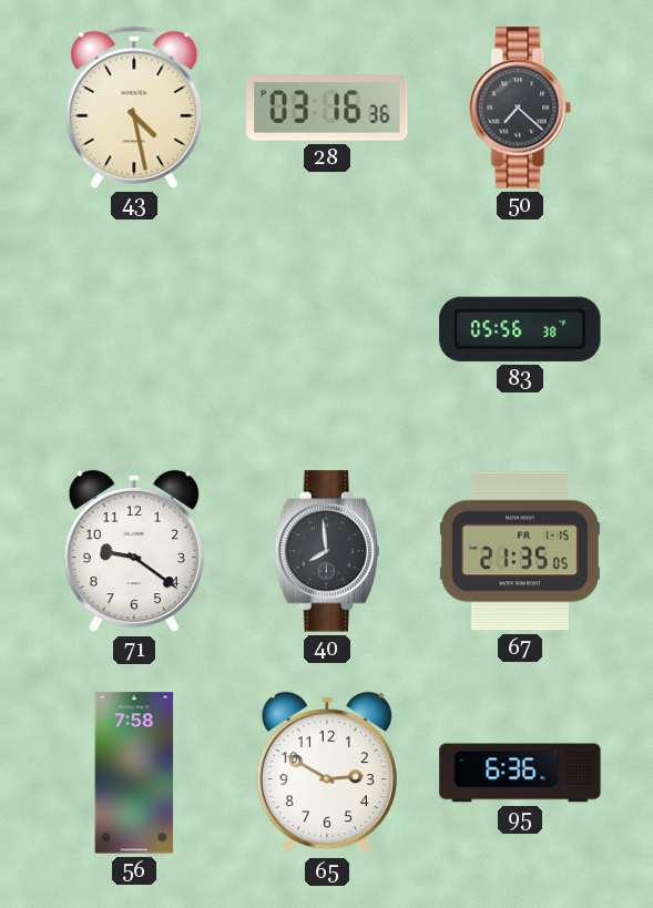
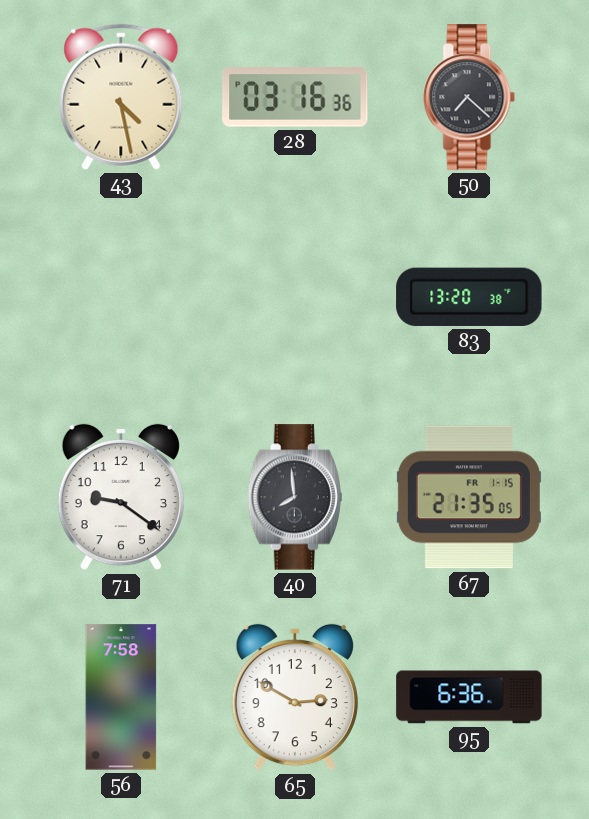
83: 05:56 -> 13:20
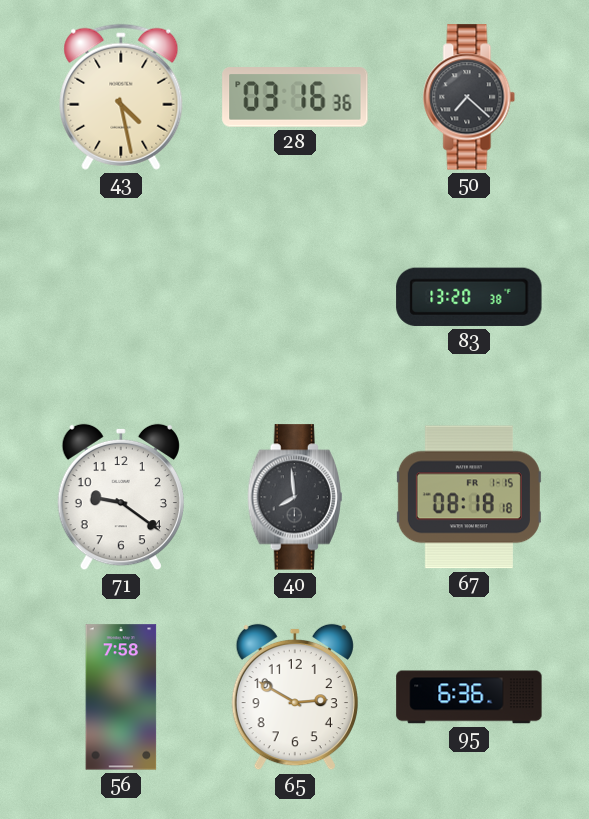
67: 21:35 -> 08:18
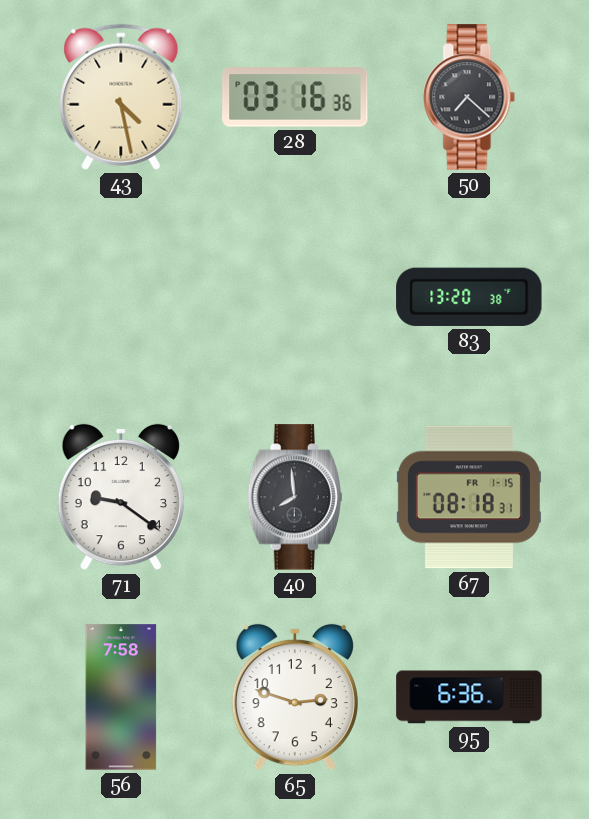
67: 08:18:18 -> 08:18:31
65: 2:50 -> 2:48
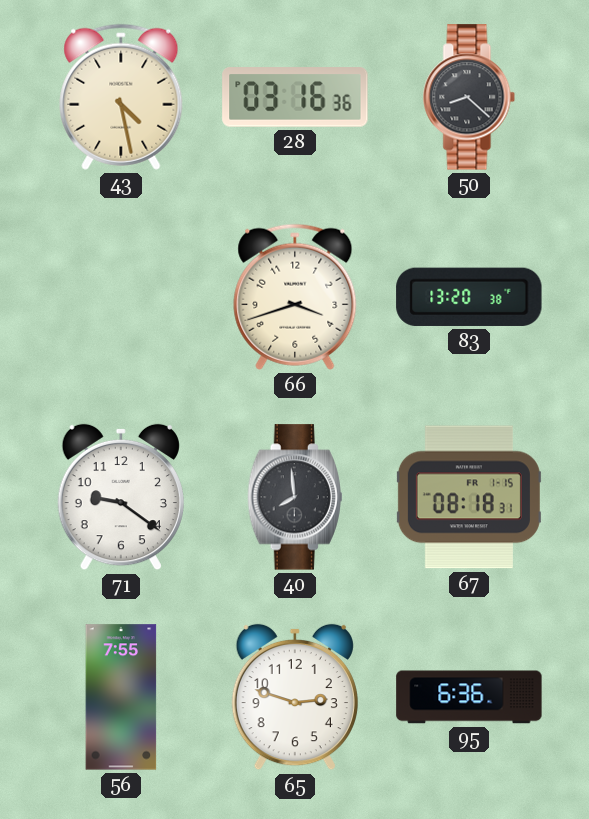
50: 7:22 -> 8:22
66: none -> 3:42
56: 7:58 -> 7:55
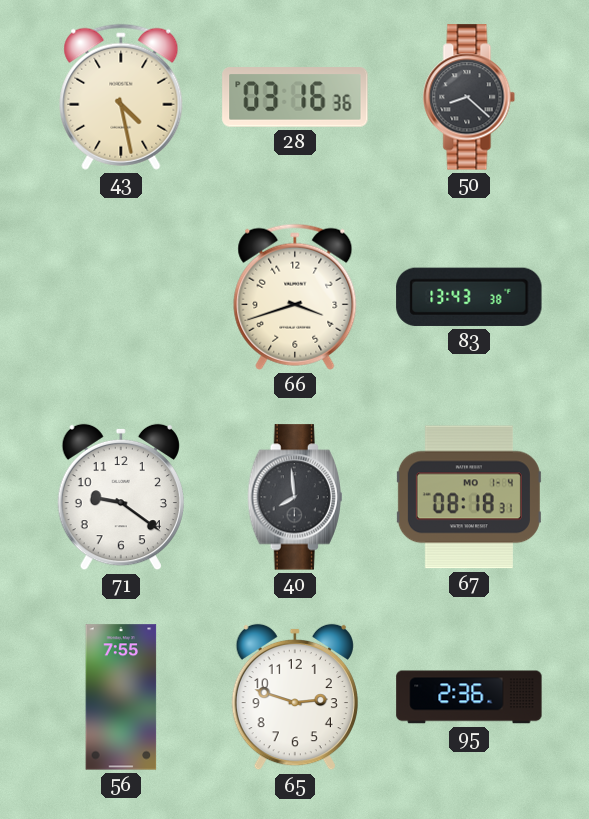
83: 13:20 -> 13:43
67 date: FR 1-15 -> MO 1-4
95: 6:36 -> 2:36
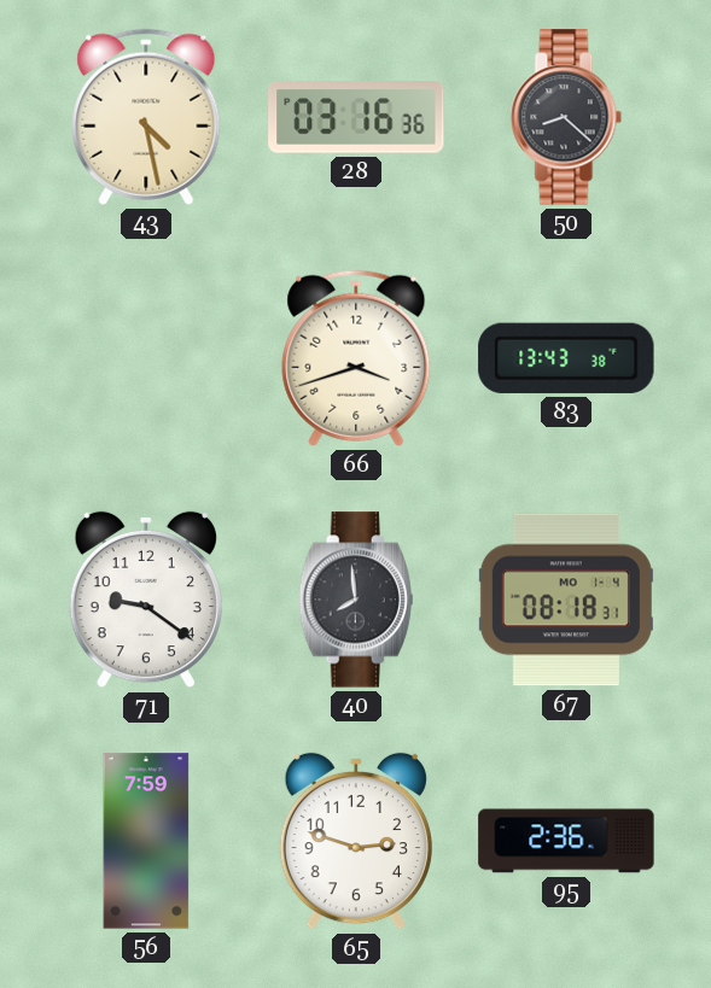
56: 7:55 -> 7:59
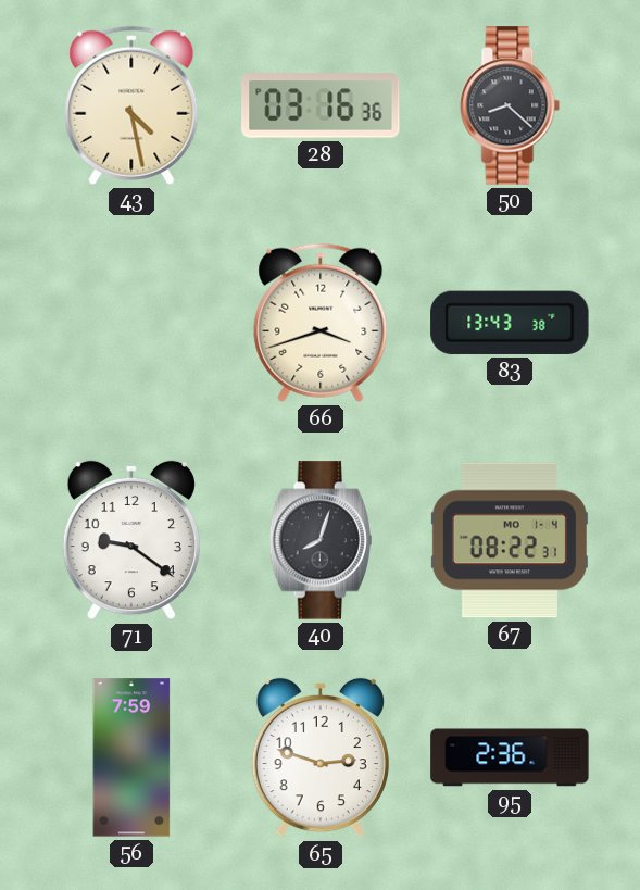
40: 7:59 -> 8:03
67: 08:18 -> 08:22
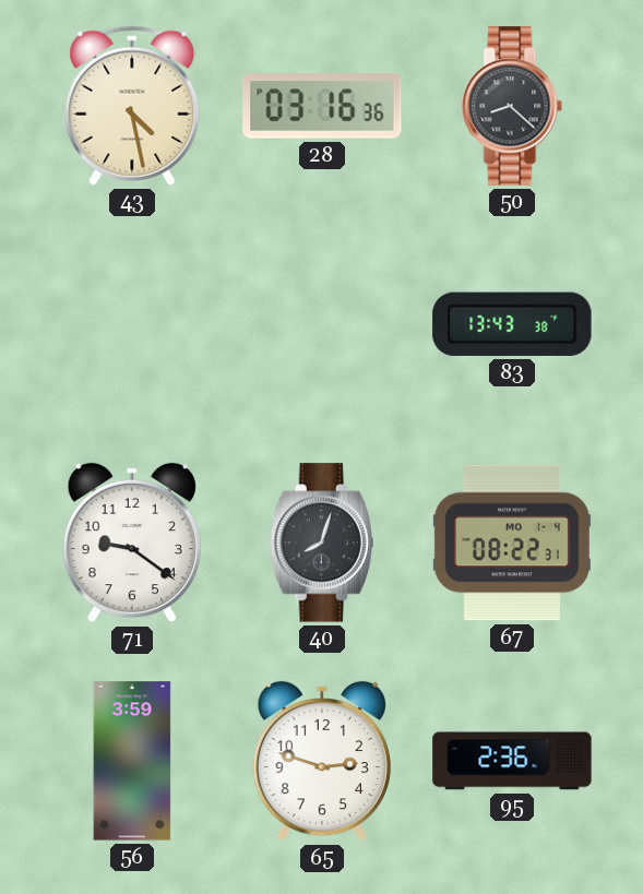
66: 3:42 -> none
56: 7:59 -> 3:59
